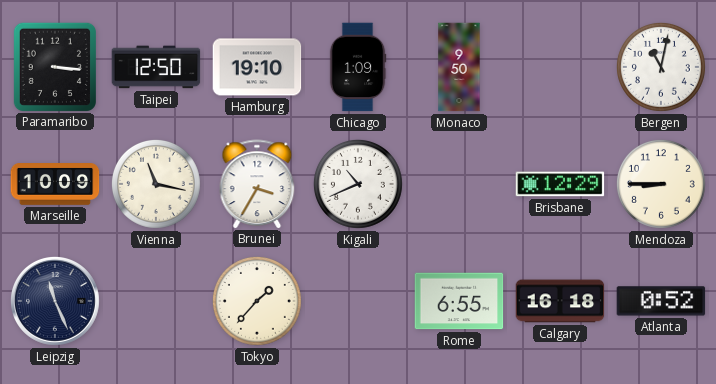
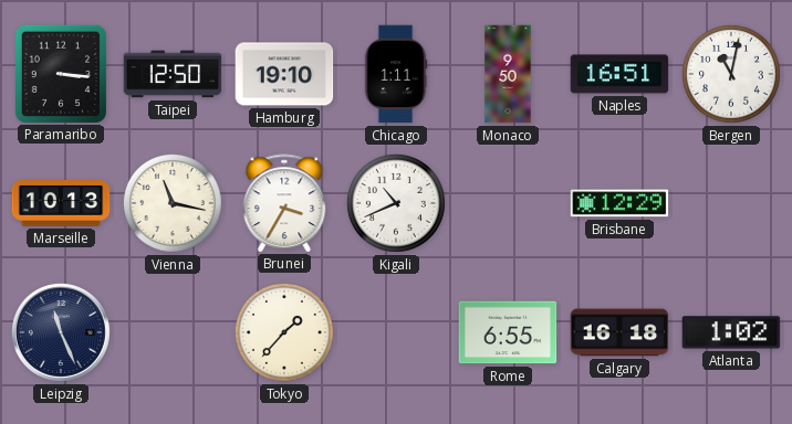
Chicago: 1:09 -> 1:11
Naples: none -> 16:51
Marseille: 10:09 -> 10:13
Mendoza: 8:45 -> none
Atlanta: 0:52 -> 1:02
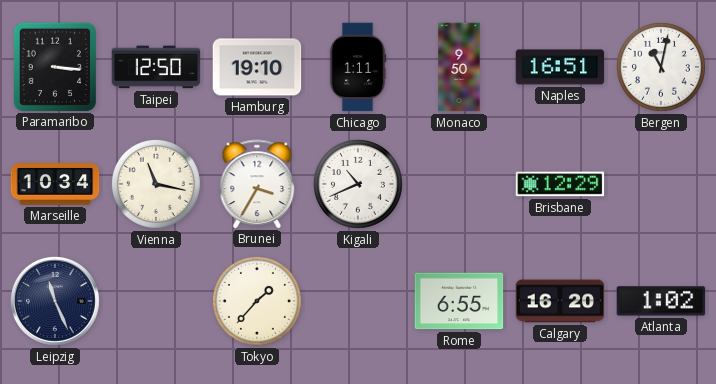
Marseille: 10:13 -> 10:34
Calgary: 16:18 -> 16:20
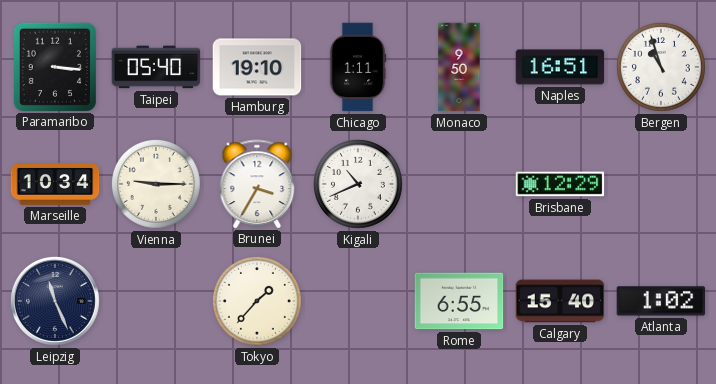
Taipei: 12:50 -> 05:40
Bergen: 11:02 -> 10:57
Vienna: 11:17 -> 9:15
Calgary: 16:20 -> 15:40
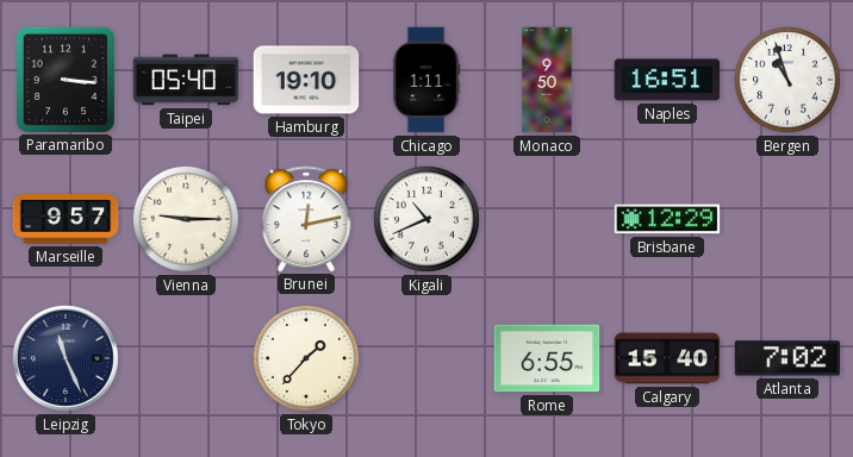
Marseille: 10:34 -> 9:57
Brunei: 3:35 -> 12:13
Atlanta: 1:02 -> 7:02
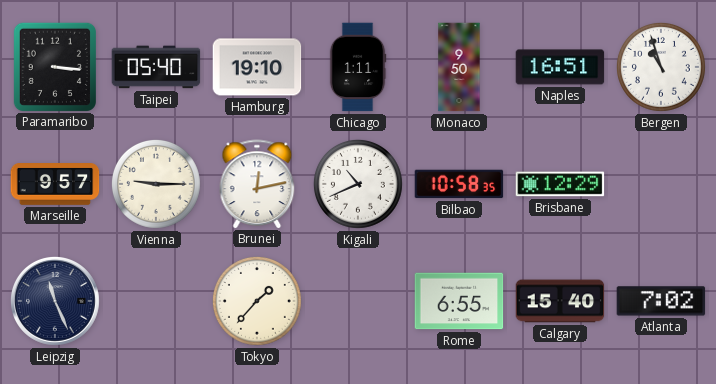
Bilbao: none -> 10:58
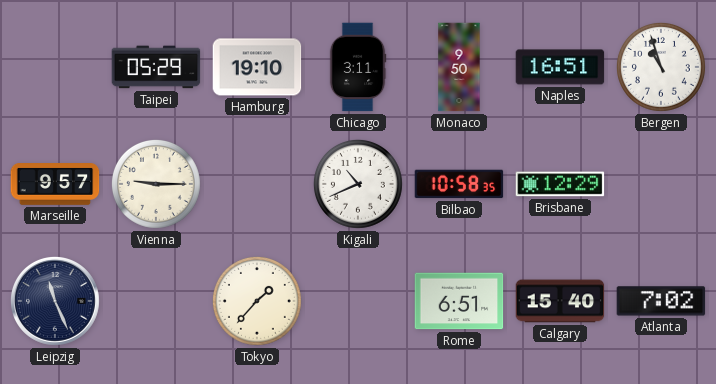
Paramaribo: 3:16 -> none
Taipei: 05:40 -> 05:29
Chicago: 1:11 -> 3:11
Brunei: 12:13 -> none
Rome: 6:55 -> 6:51
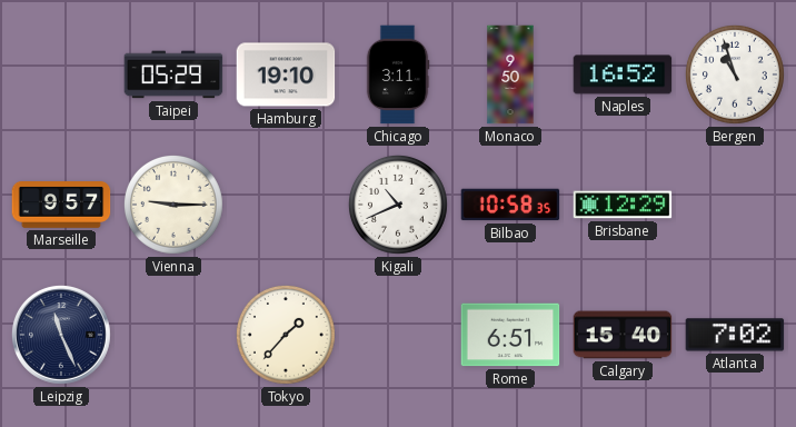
Naples: 16:51 -> 16:52
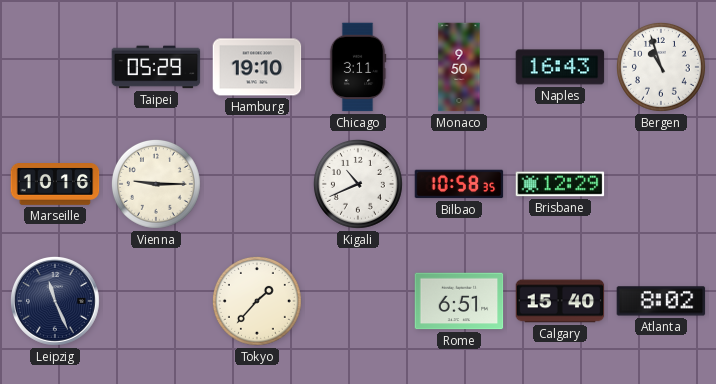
Naples: 16:52 -> 16:43
Marseille: 9:57 -> 10:16
Atlanta: 7:02 -> 8:02
